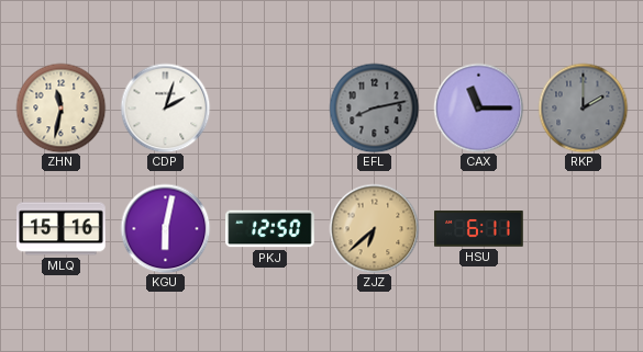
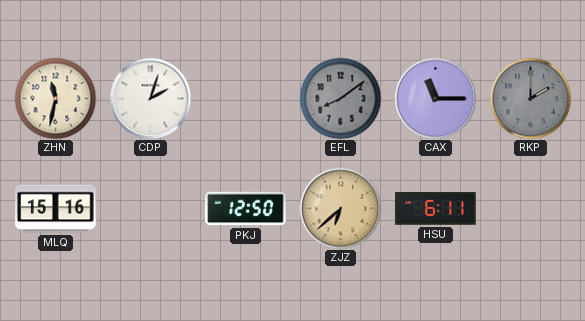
EFL: 8:13 -> 8:09
KGU: 6:02 -> none
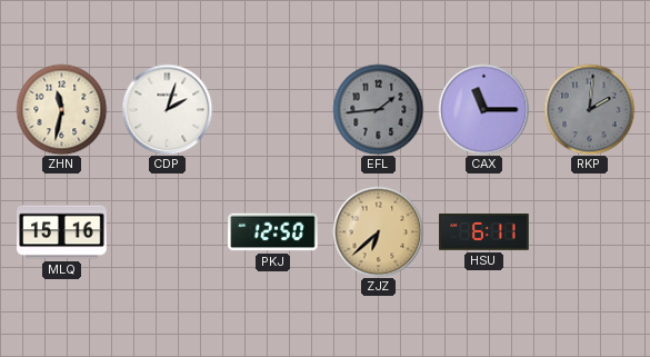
EFL: 8:09 -> 1:44
RKP: 2:00 -> 2:01
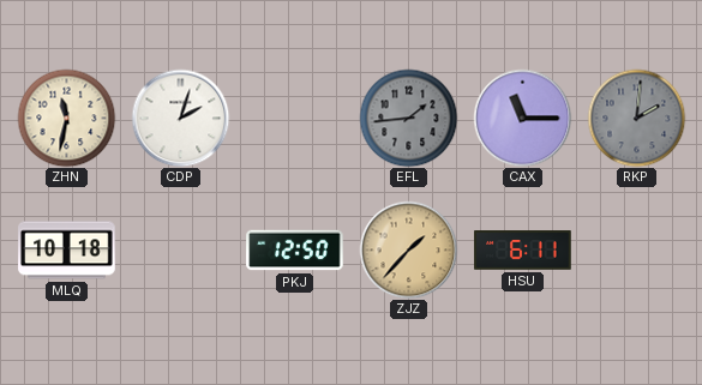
MLQ: 15:16 -> 10:18
ZJZ: 6:38 -> 1:37
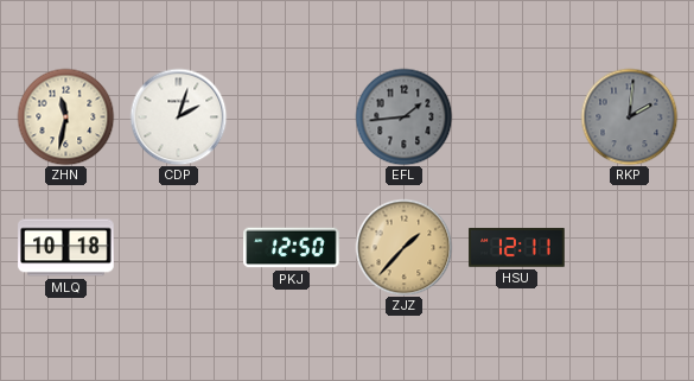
CAX: 11:15 -> none
HSU: 6:11 -> 12:11
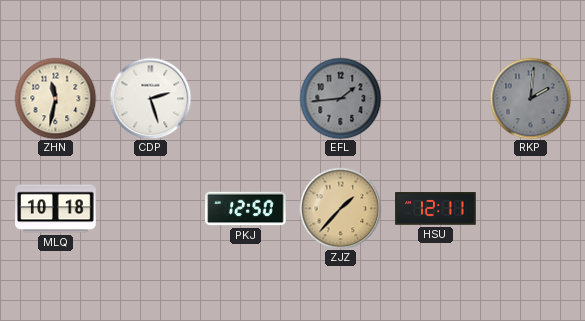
CDP: 2:03 -> 2:27
